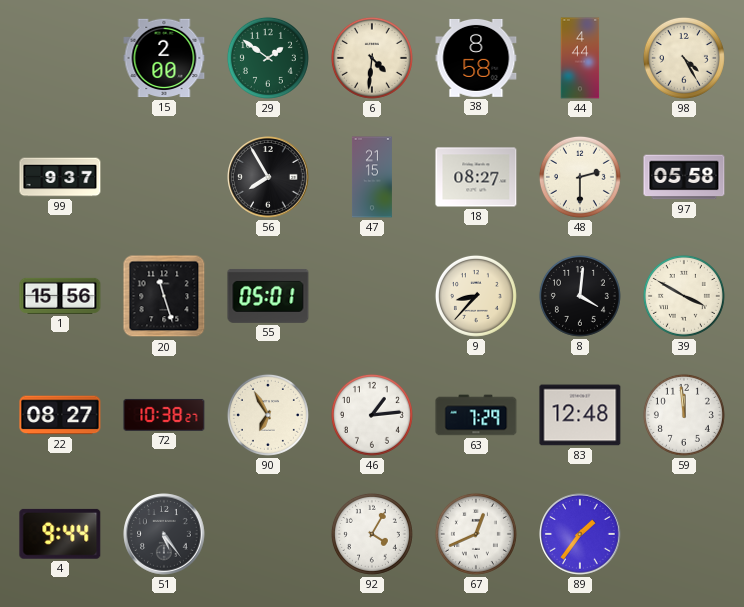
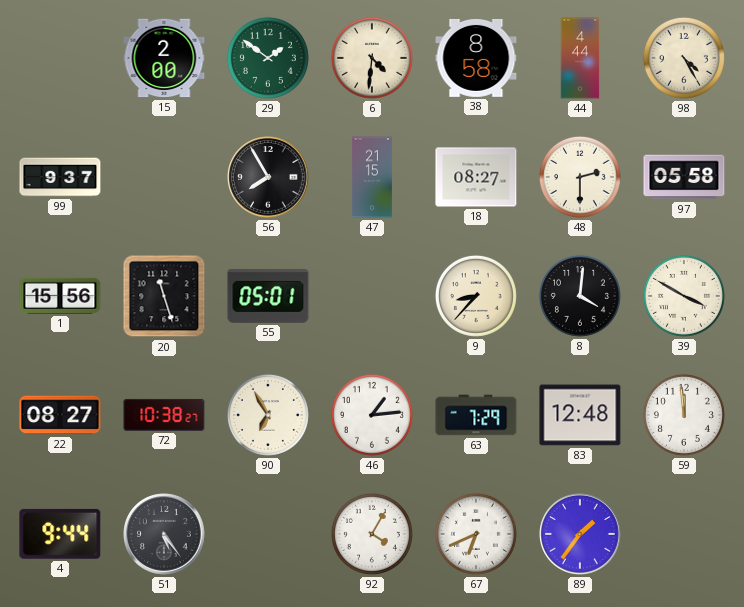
67: 12:41 -> 6:41
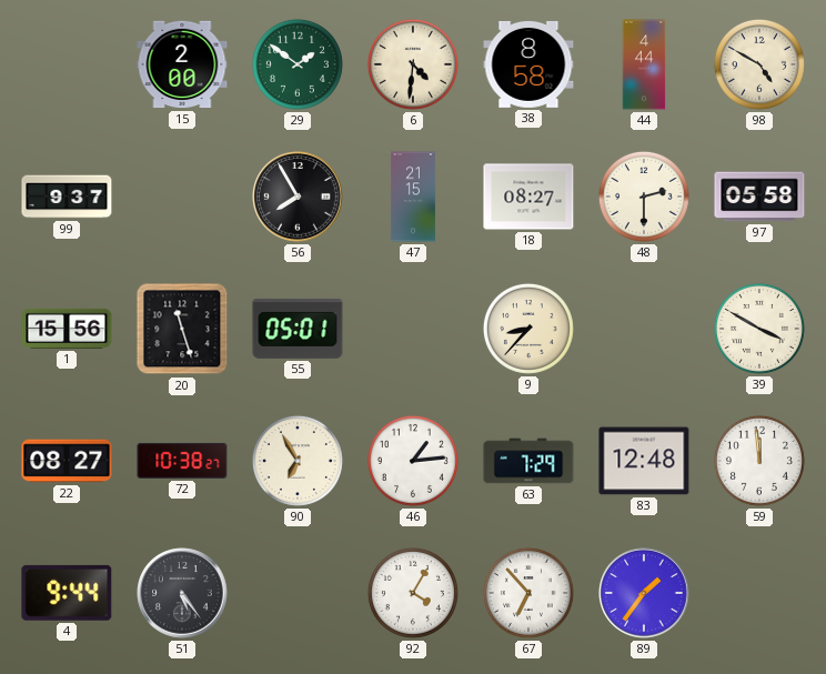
98: 4:25 -> 4:50
8: 4:01 -> none
67: 6:41 -> 6:53
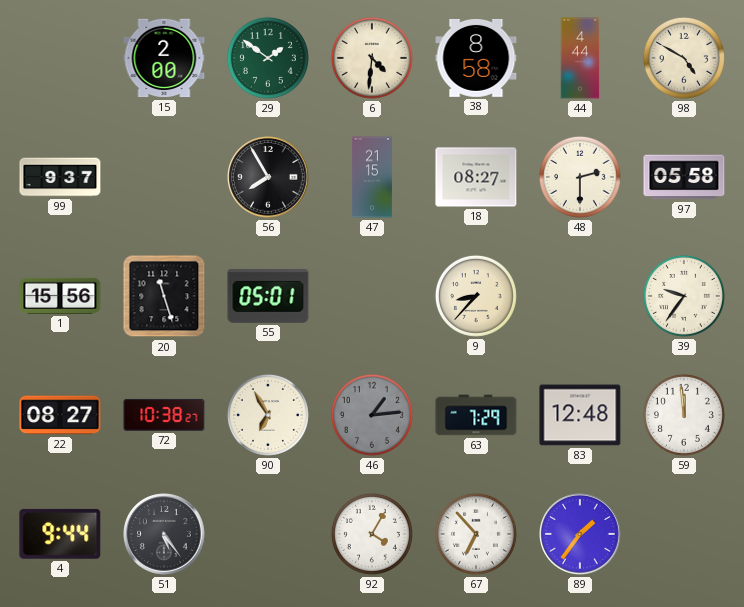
39: 3:50 -> 9:36
46 dial: white -> grey
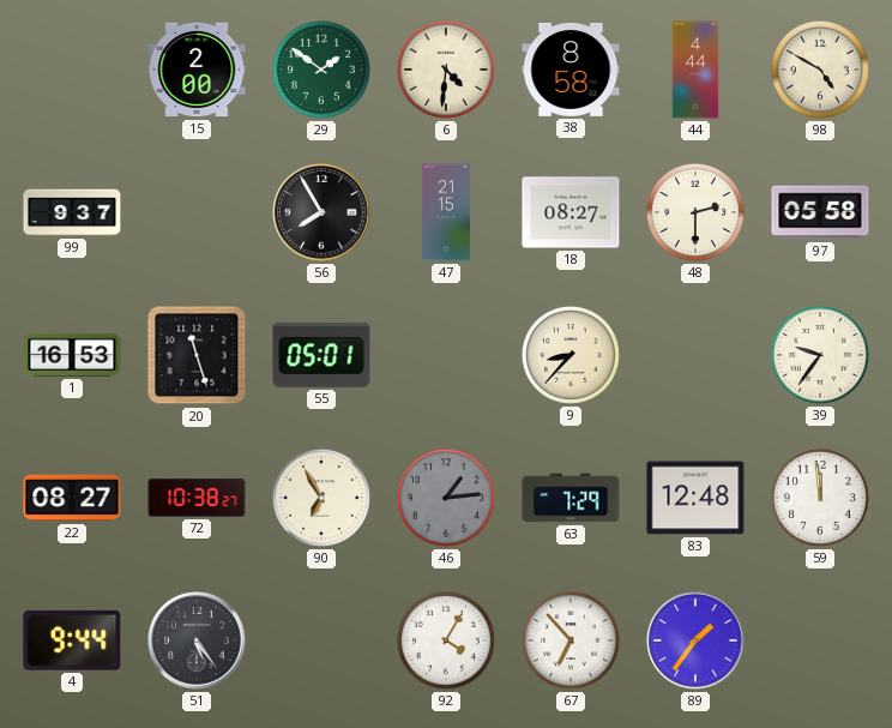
1: 15:56 -> 16:53
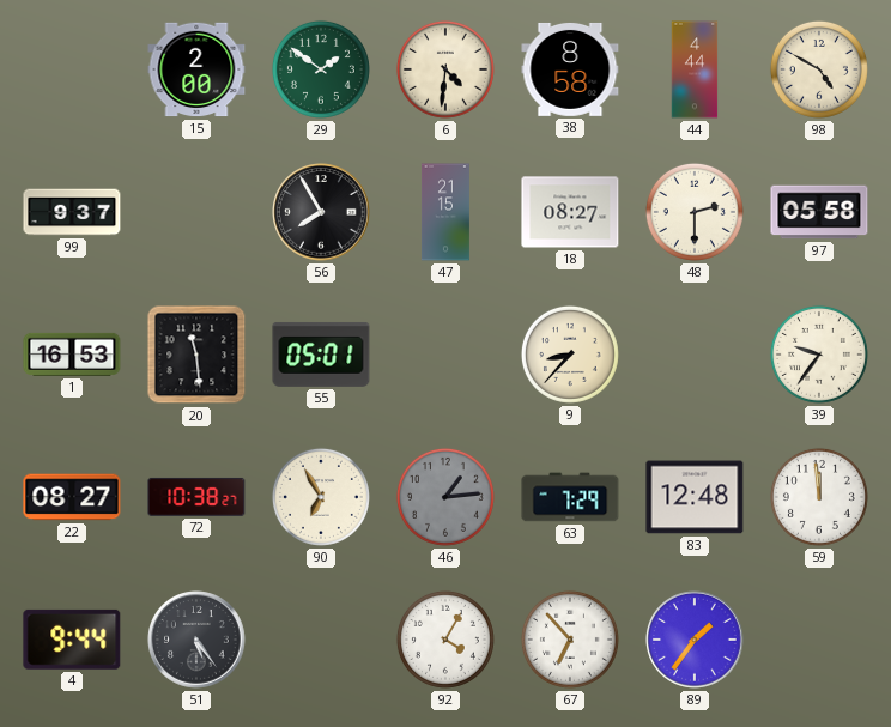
20: 11:27 -> 11:29
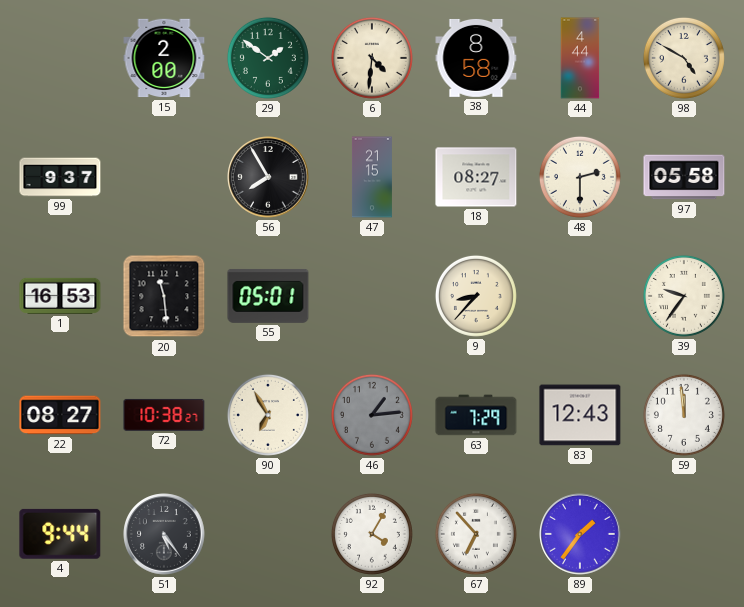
83: 12:48 -> 12:43
